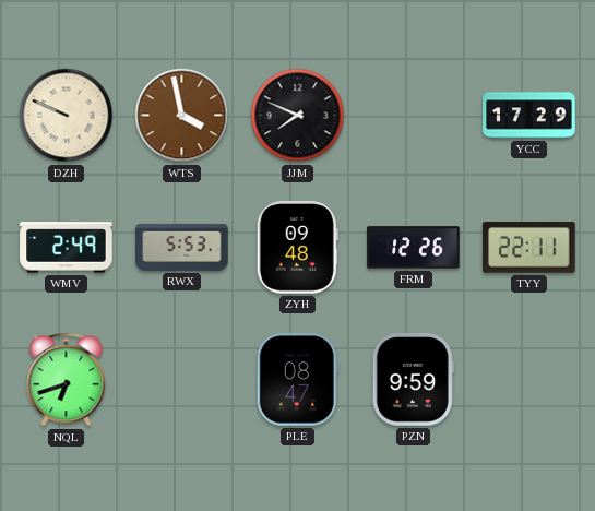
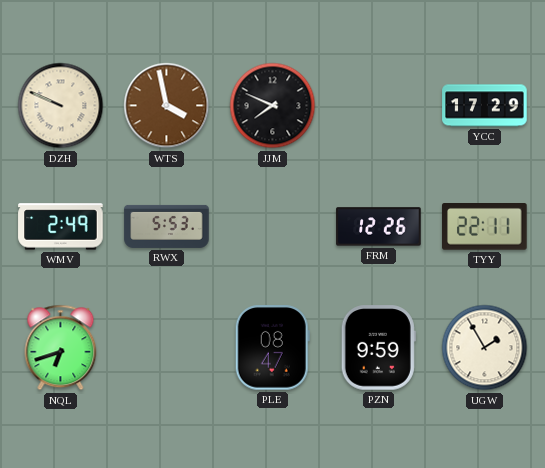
ZYH: 09:48 -> none
UGW: none -> 1:55
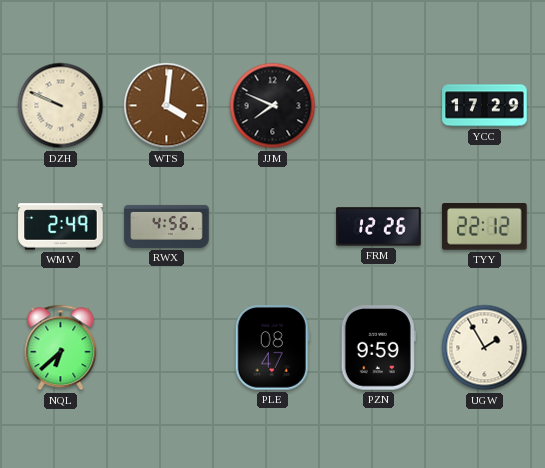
WTS: 3:58 -> 4:01
RWX: 5:53 -> 4:56
TYY: 22:11 -> 22:12
NQL: 6:42 -> 6:38
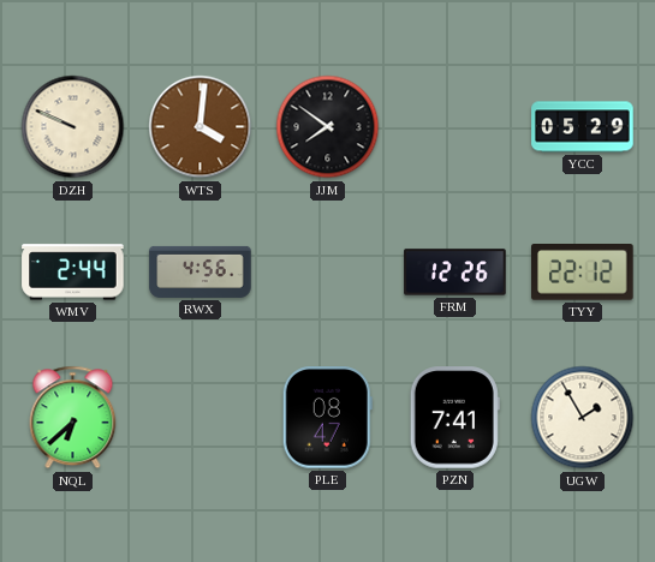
JJM: 7:49 -> 7:51
YCC: 17:29 -> 05:29
WMV: 2:49 -> 2:44
PZN: 9:59 -> 7:41
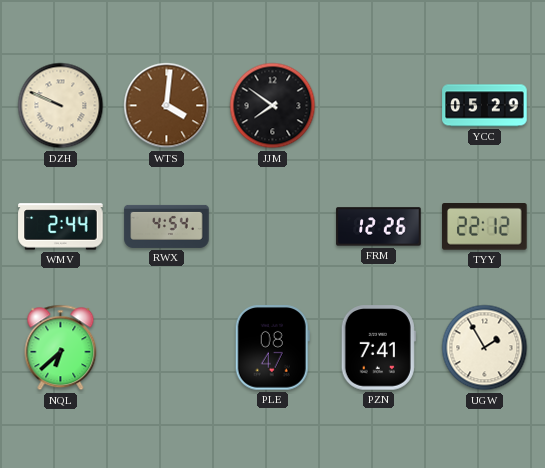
RWX: 4:56 -> 4:54
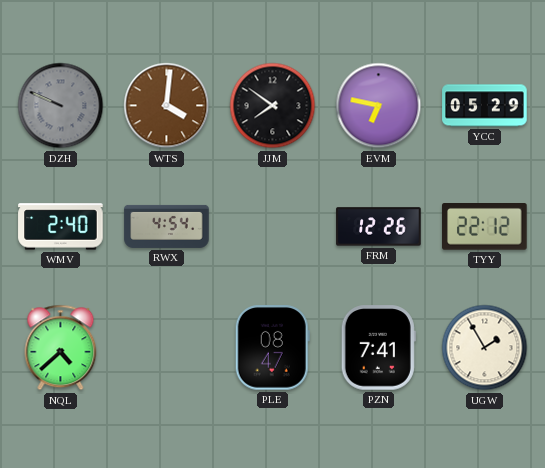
DZH dial: cream -> grey
EVM: none -> 6:47
WMV: 2:44 -> 2:40
NQL: 6:38 -> 4:38
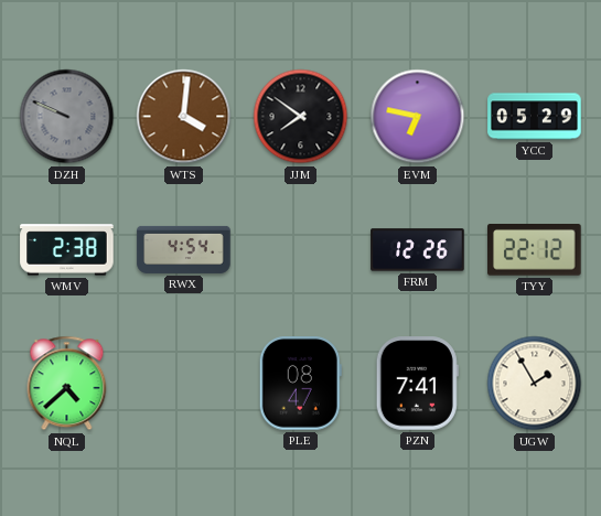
WMV: 2:40 -> 2:38
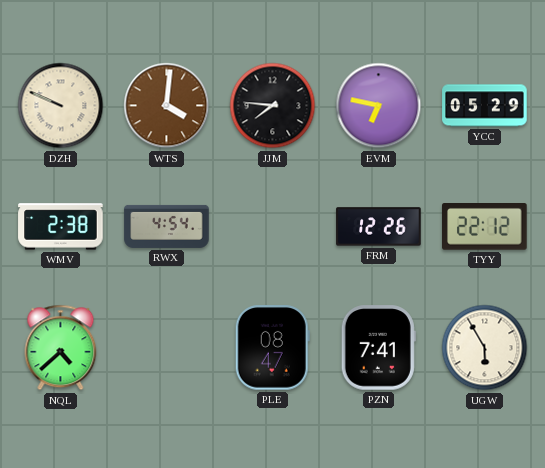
DZH dial: grey -> cream
JJM: 7:51 -> 7:46
UGW: 1:55 -> 5:55
